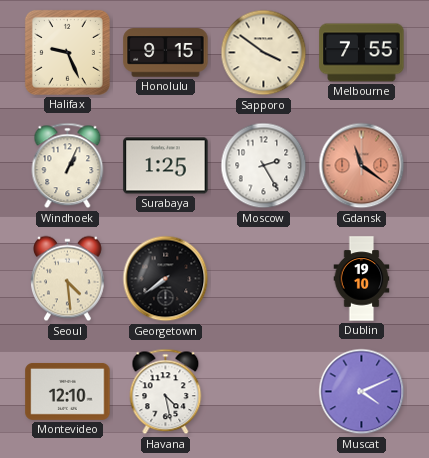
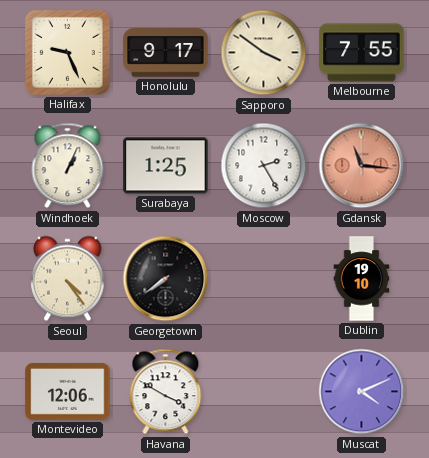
Honolulu: 9:15 -> 9:17
Gdansk: 11:21 -> 11:16
Seoul: 4:29 -> 4:24
Montevideo: 12:10 -> 12:06
Havana: 4:28 -> 3:50
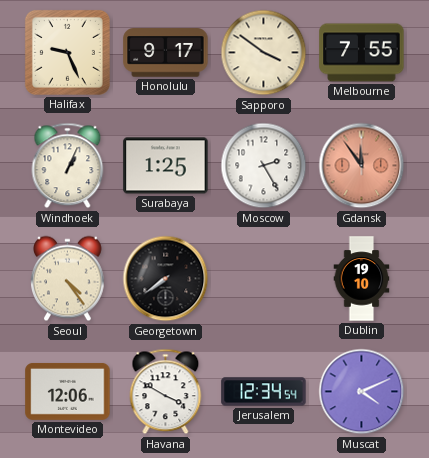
Gdansk: 11:16 -> 11:54
Jerusalem: none -> 12:34
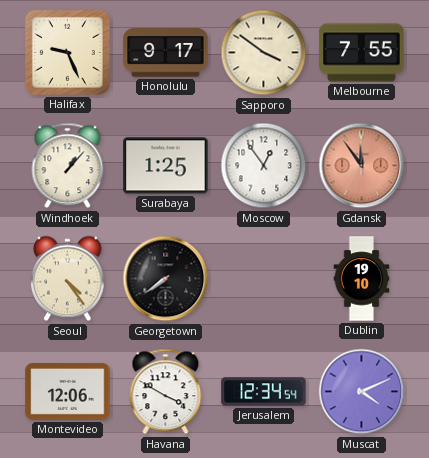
Windhoek: 1:04 -> 1:07
Moscow: 2:25 -> 12:54
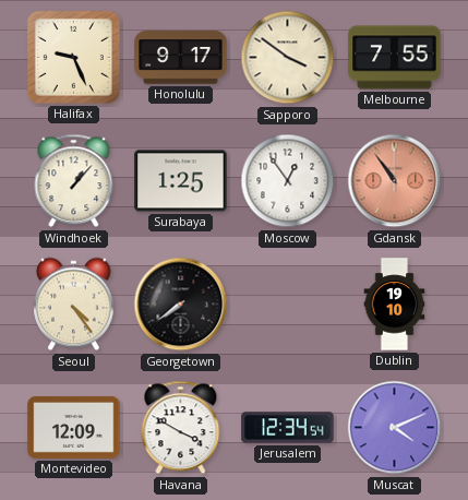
Gdansk: 11:54 -> 10:54
Montevideo: 12:06 -> 12:09
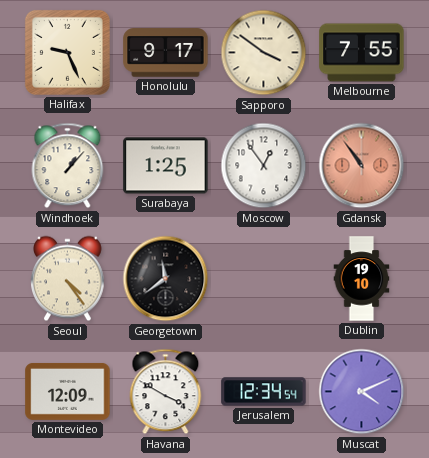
Georgetown: 7:39 -> 11:39
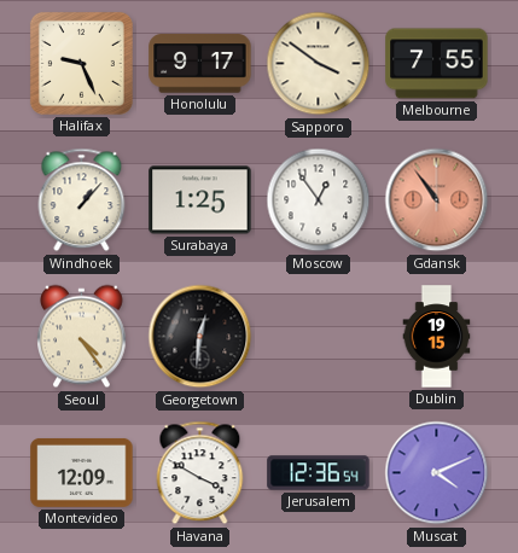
Georgetown: 11:39 -> 12:31
Dublin: 19:10 -> 19:15
Jerusalem: 12:34 -> 12:36
